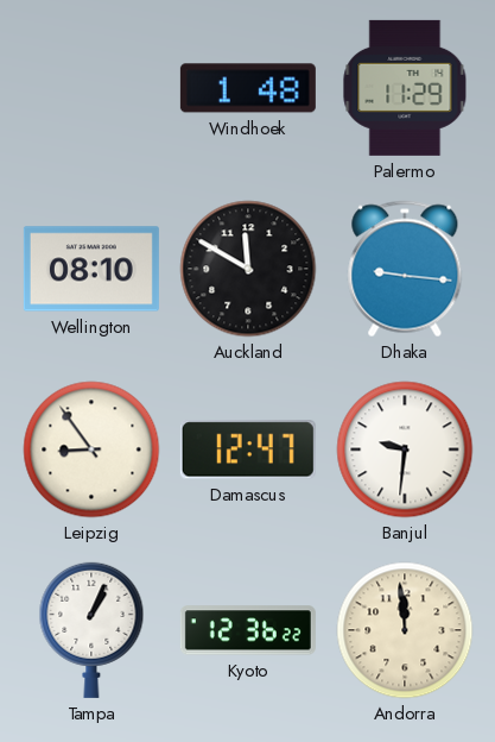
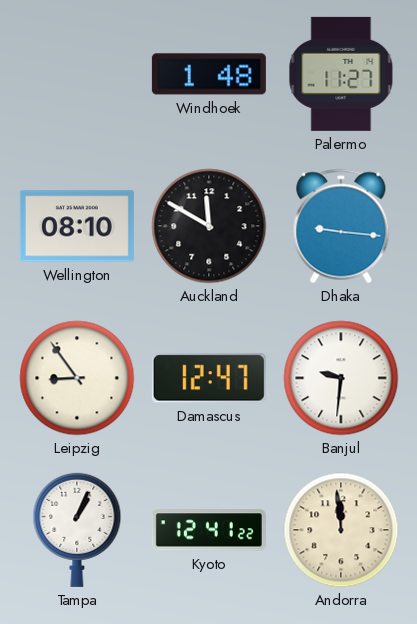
Palermo: 11:29 -> 11:27
Kyoto: 12:36 -> 12:41
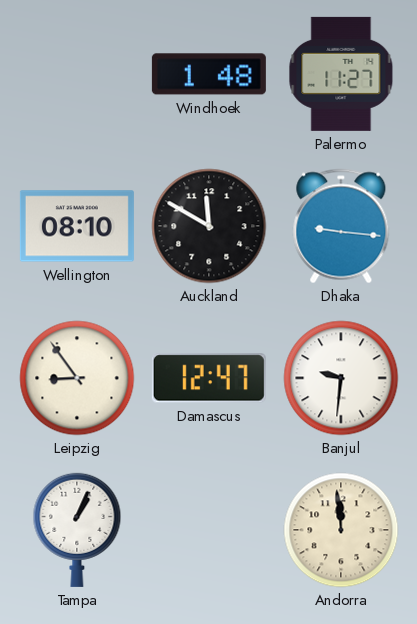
Kyoto: 12:41 -> none
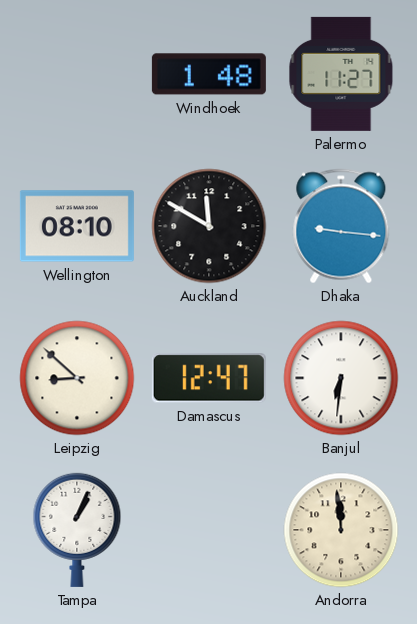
Leipzig: 8:54 -> 8:52
Banjul: 9:31 -> 6:31
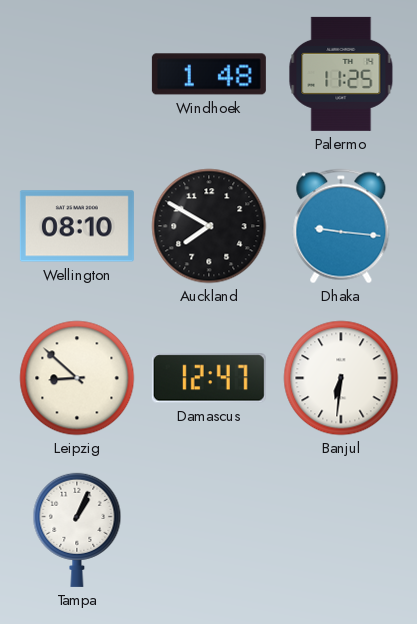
Palermo: 11:27 -> 11:25
Auckland: 11:50 -> 7:50
Andorra: 11:59 -> none
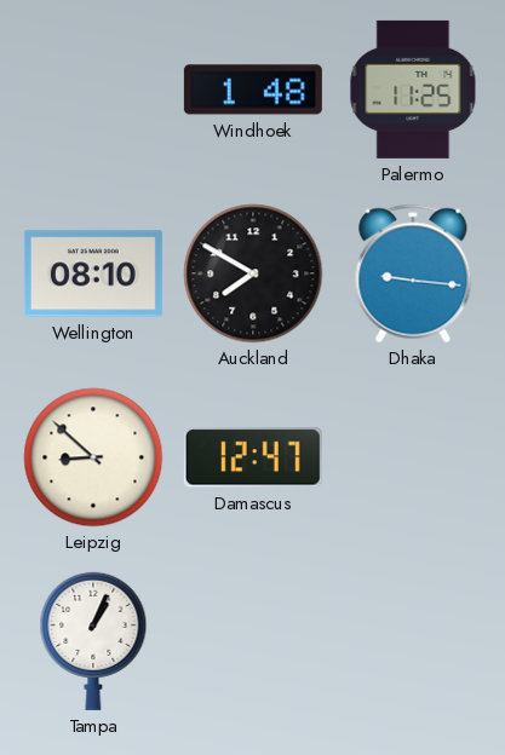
Banjul: 6:31 -> none
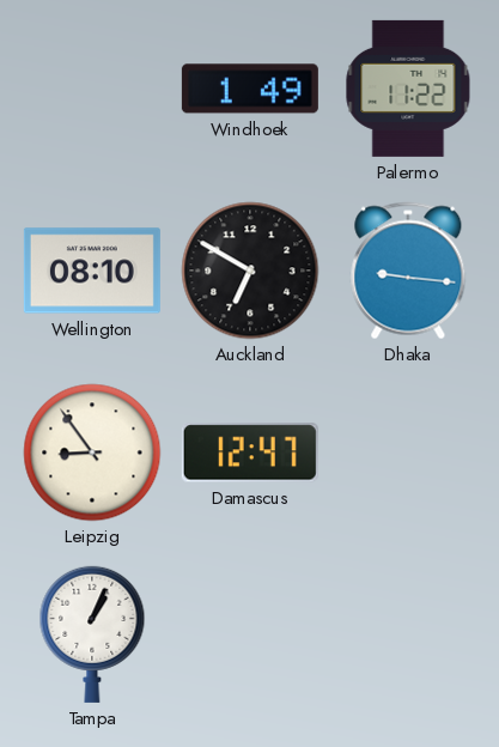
Windhoek: 1:48 -> 1:49
Palermo: 11:25 -> 11:22
Auckland: 7:50 -> 6:50
Leipzig: 8:52 -> 8:54
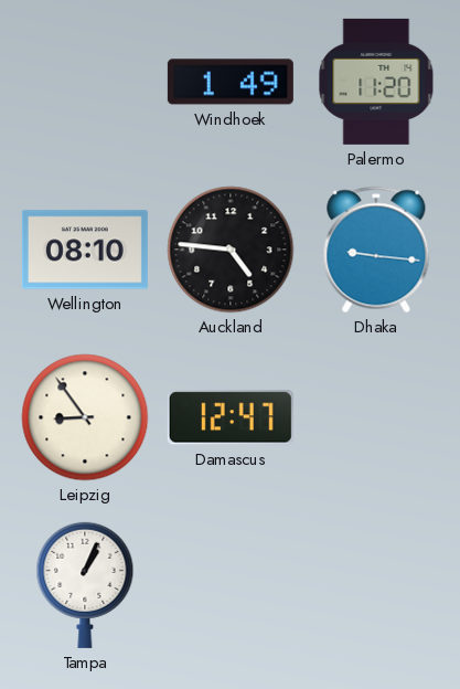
Palermo: 11:22 -> 11:20
Auckland: 6:50 -> 4:46
